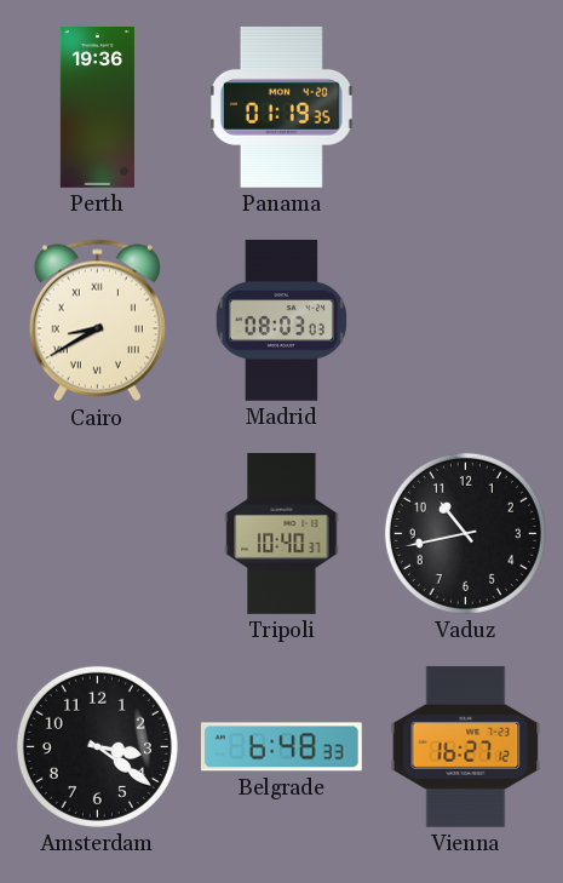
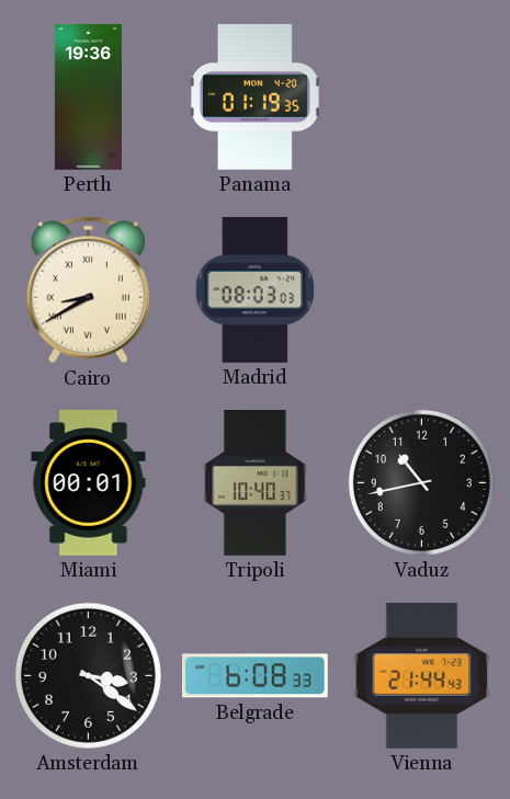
Miami: none -> 00:01
Belgrade: 6:48 -> 6:08
Vienna: 16:27 -> 21:44
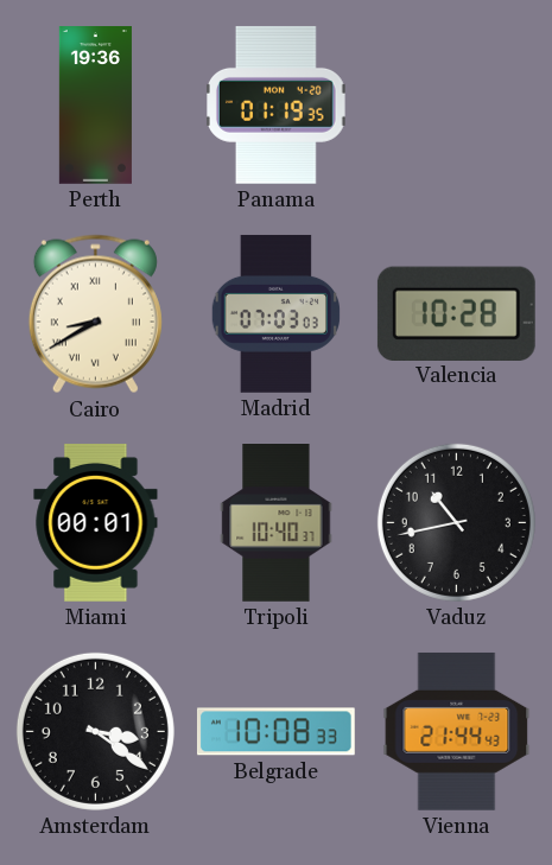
Madrid: 08:03 -> 07:03
Valencia: none -> 10:28
Belgrade: 6:08 -> 10:08
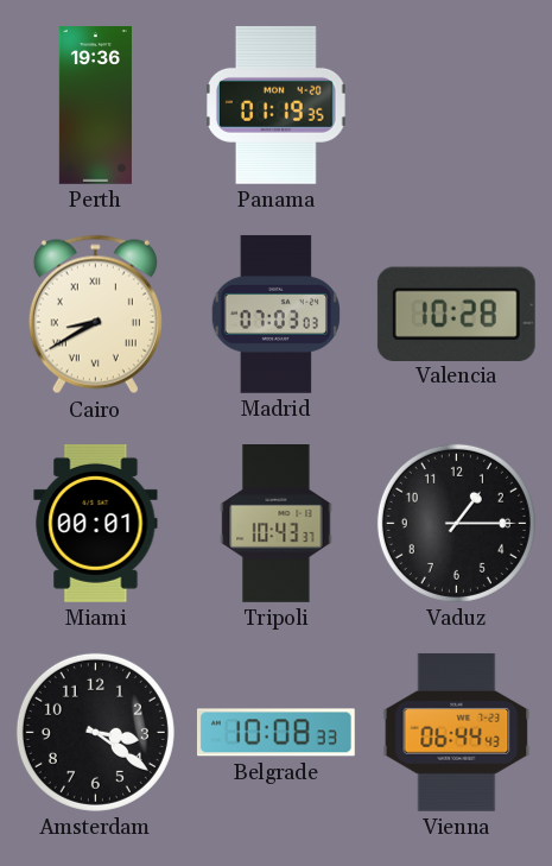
Tripoli: 10:40 -> 10:43
Vaduz: 10:43 -> 1:15
Vienna: 21:44 -> 06:44
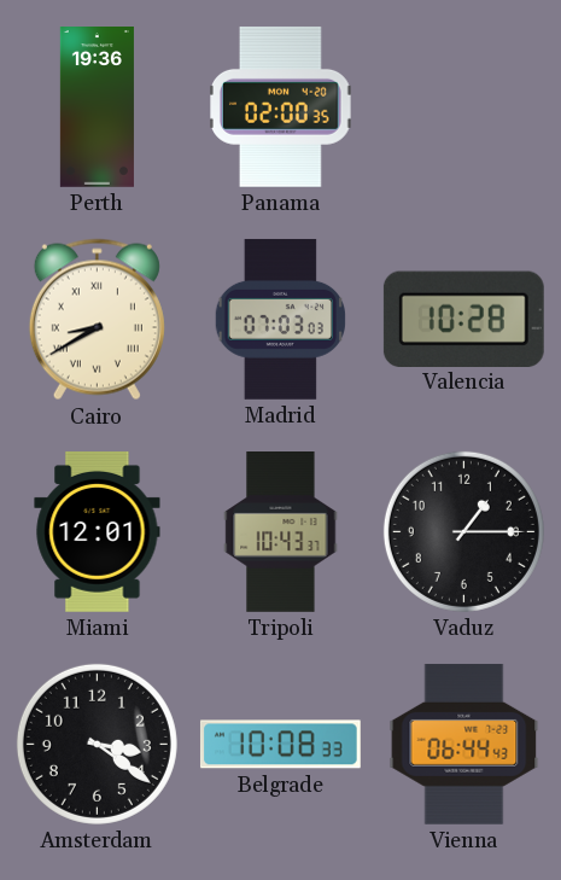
Panama: 01:19 -> 02:00
Miami: 00:01 -> 12:01
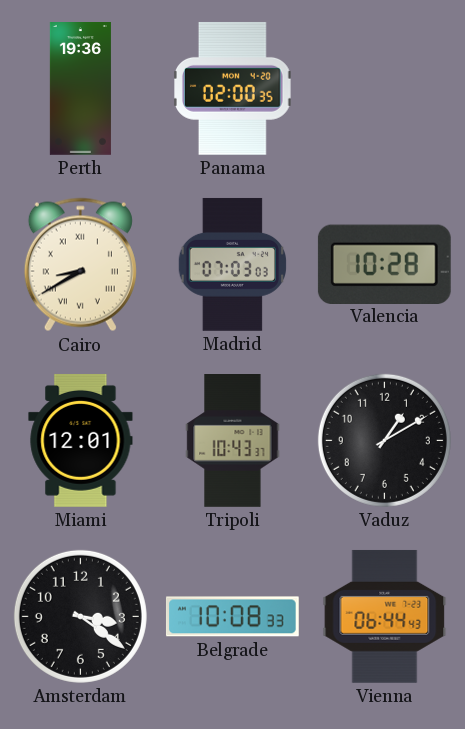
Vaduz: 1:15 -> 1:10
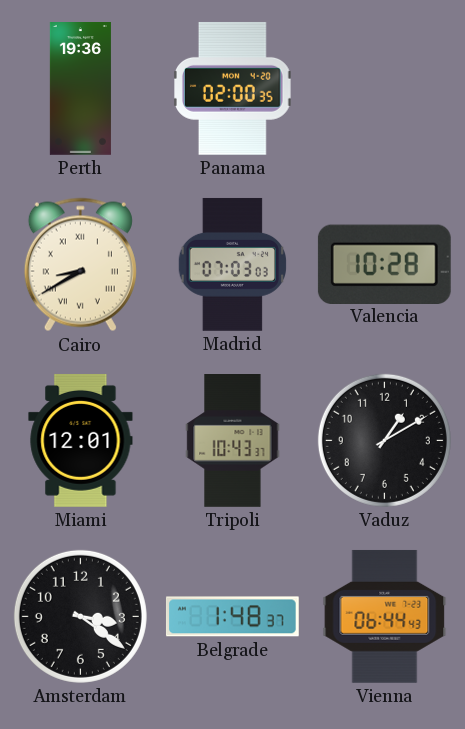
Belgrade: 10:08 -> 1:48
